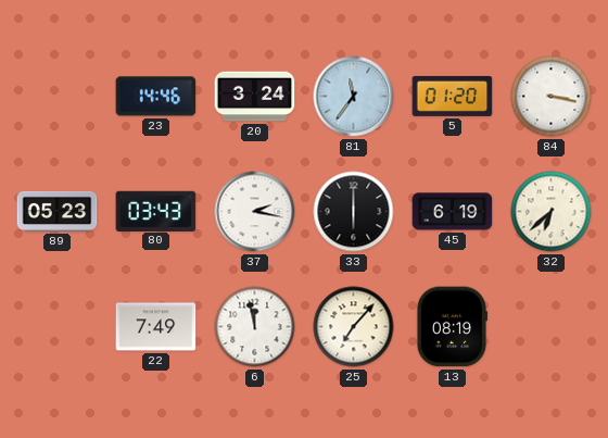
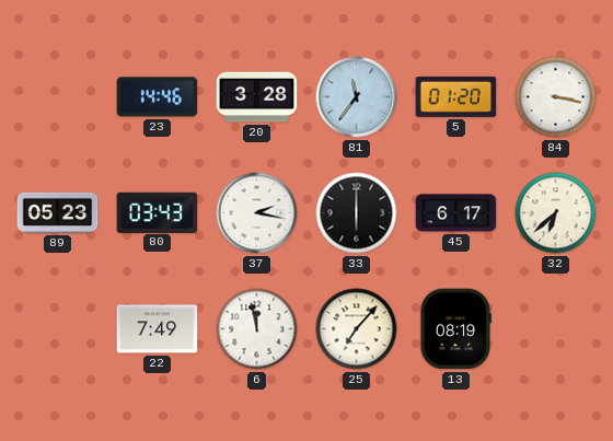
20: 3:24 -> 3:28
45: 6:19 -> 6:17
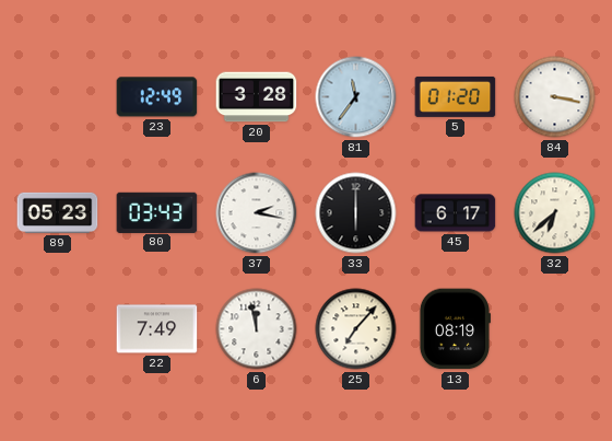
23: 14:46 -> 12:49
